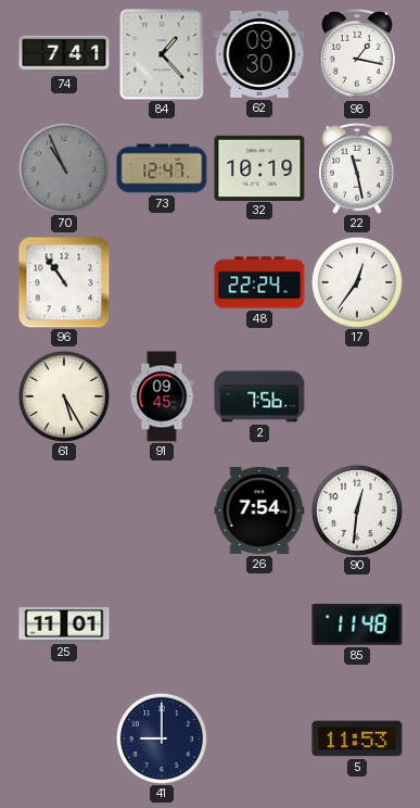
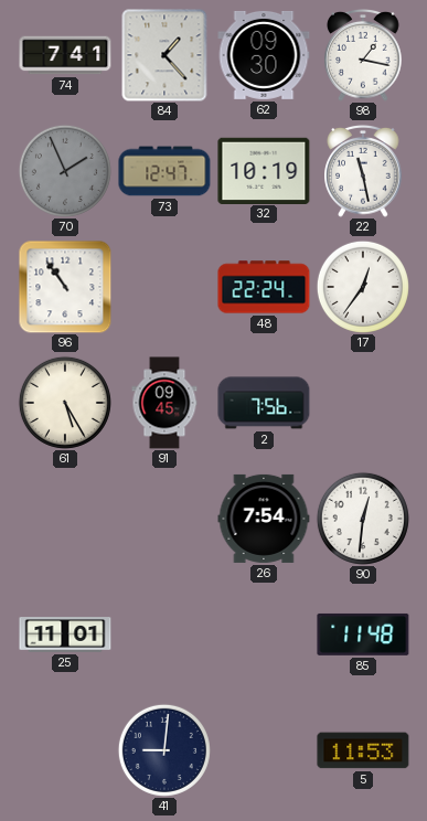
70: 10:56 -> 1:56
41: 9:00 -> 9:01
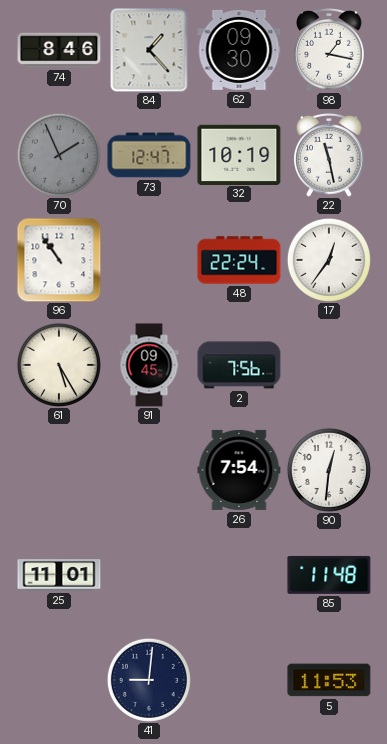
74: 7:41 -> 8:46
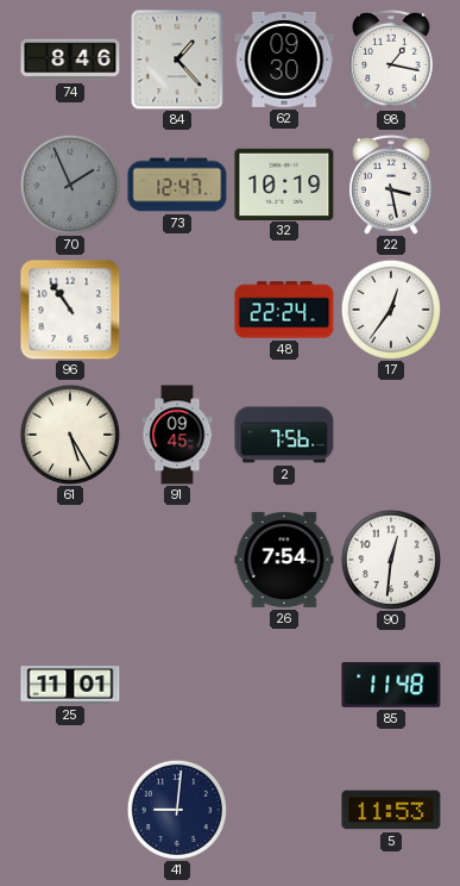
22: 11:28 -> 3:28
